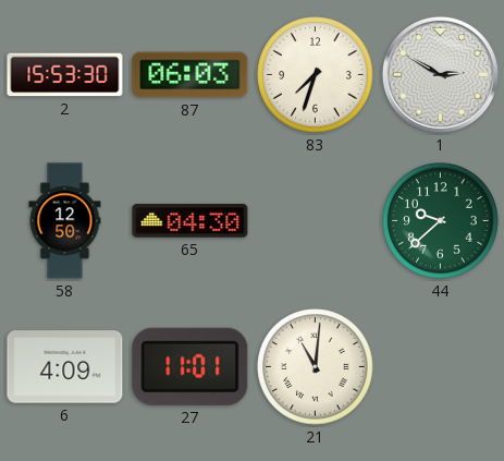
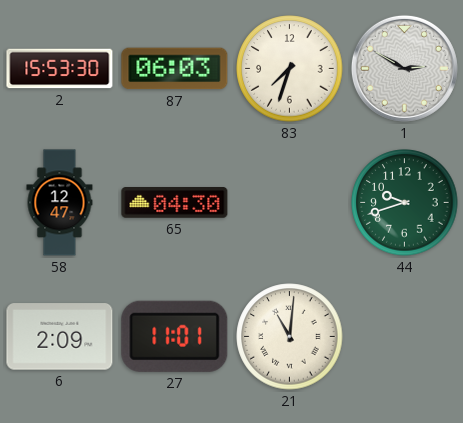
58: 12:50 -> 12:47
44: 9:38 -> 9:42
6: 4:09 -> 2:09
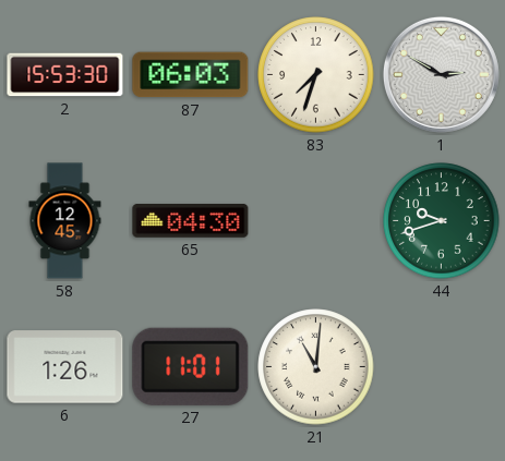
58: 12:47 -> 12:45
6: 2:09 -> 1:26
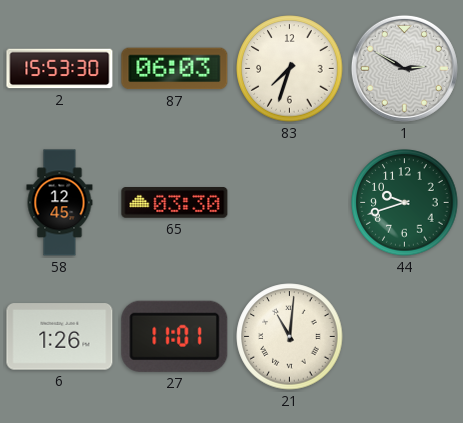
65: 04:30 -> 03:30
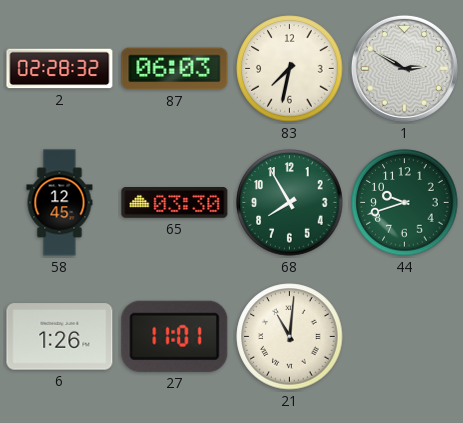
2: 15:53 -> 02:28
83: 7:33 -> 7:32
68: none -> 7:55
